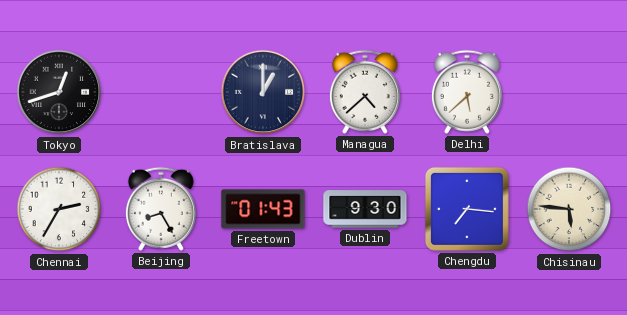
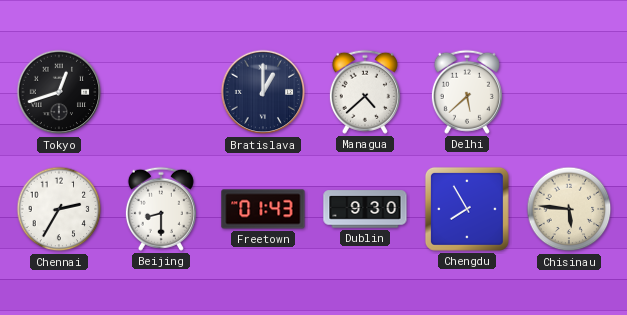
Beijing: 8:25 -> 8:30
Chengdu: 7:16 -> 7:55
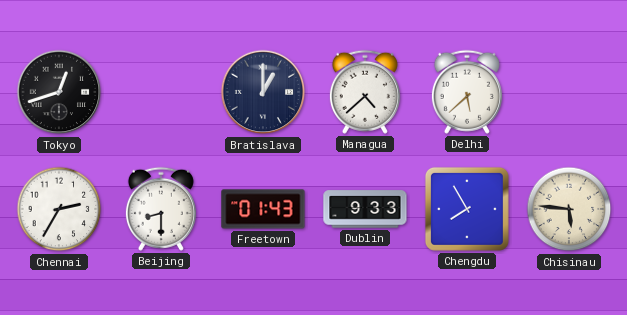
Dublin: 9:30 -> 9:33
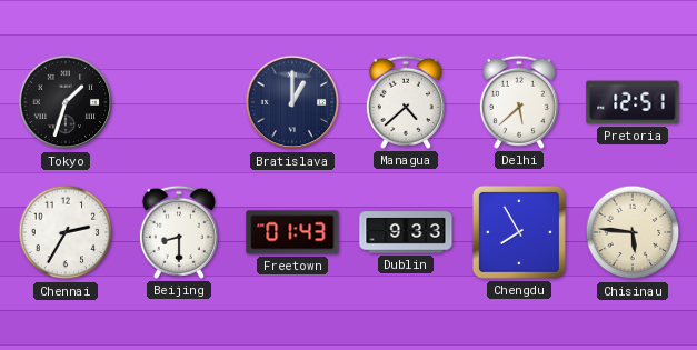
Tokyo: 12:42 -> 1:33
Pretoria: none -> 12:51
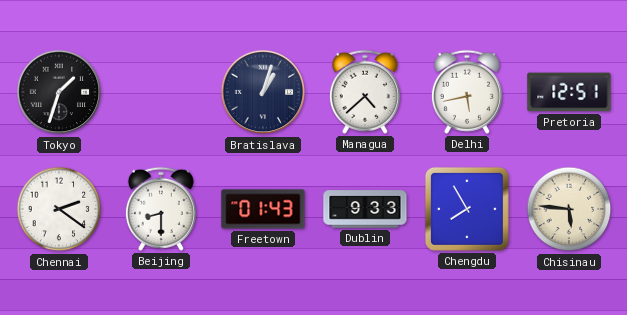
Bratislava: 1:00 -> 1:03
Delhi: 5:38 -> 5:43
Chennai: 2:35 -> 2:21
